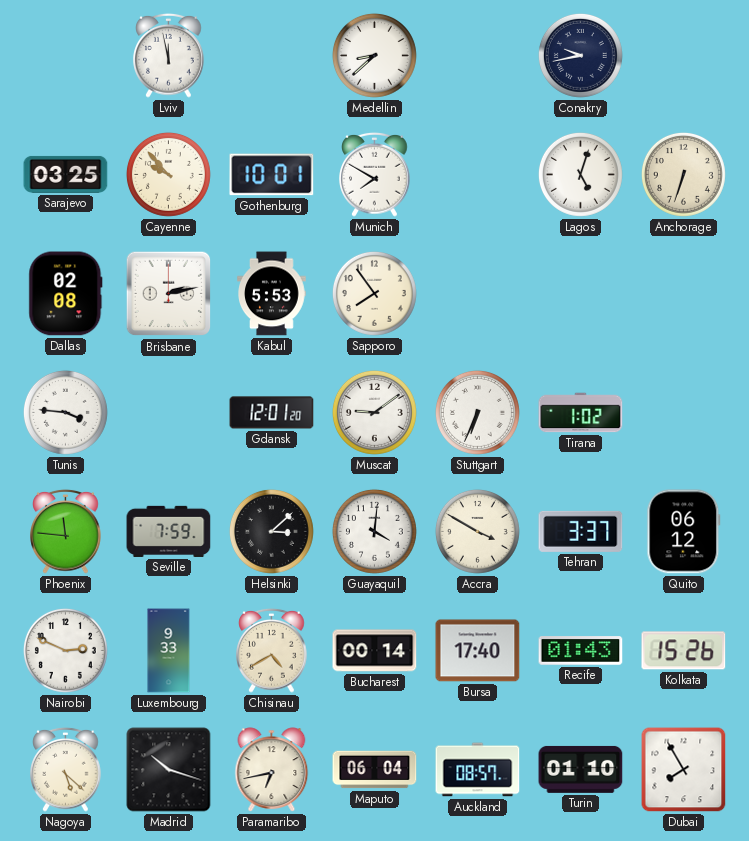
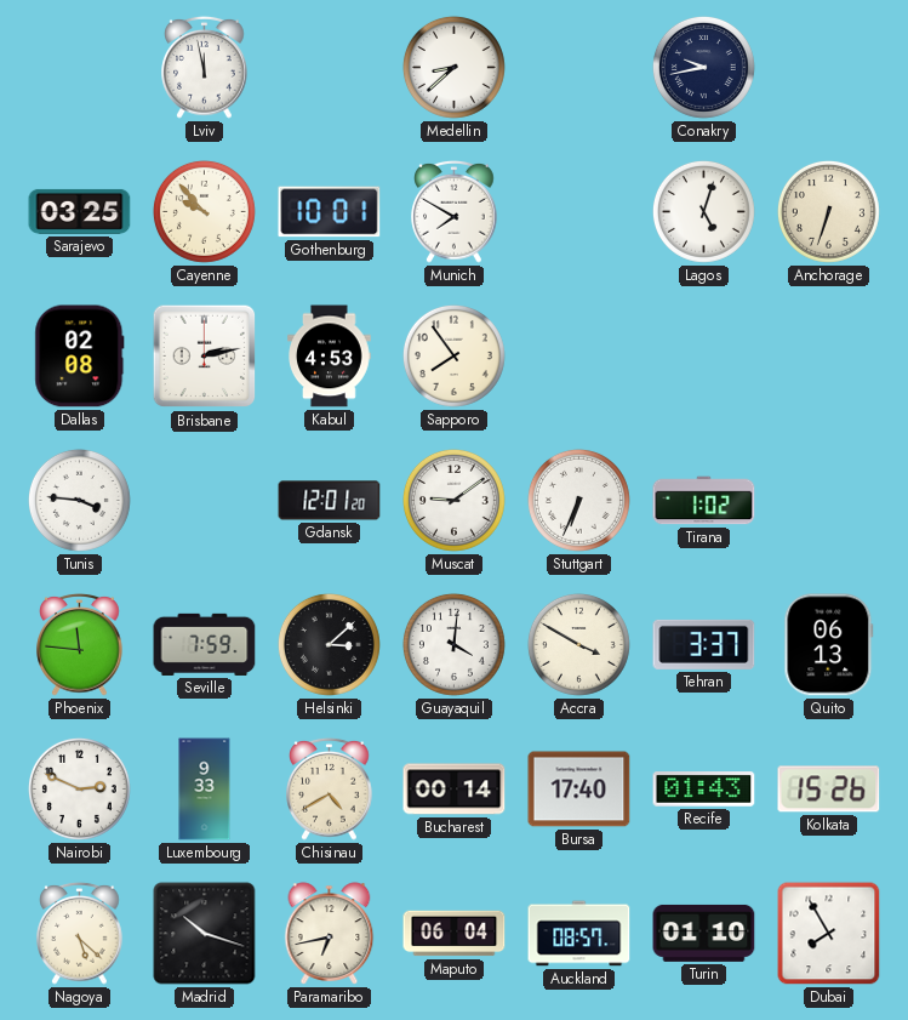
Kabul: 5:53 -> 4:53
Quito: 06:12 -> 06:13
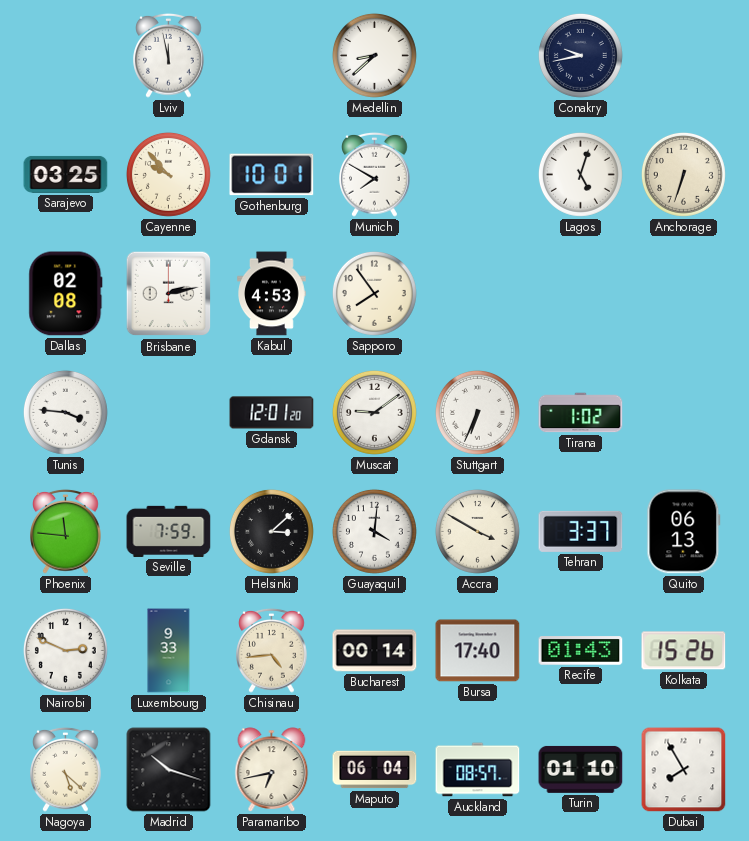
Chisinau: 4:40 -> 4:44
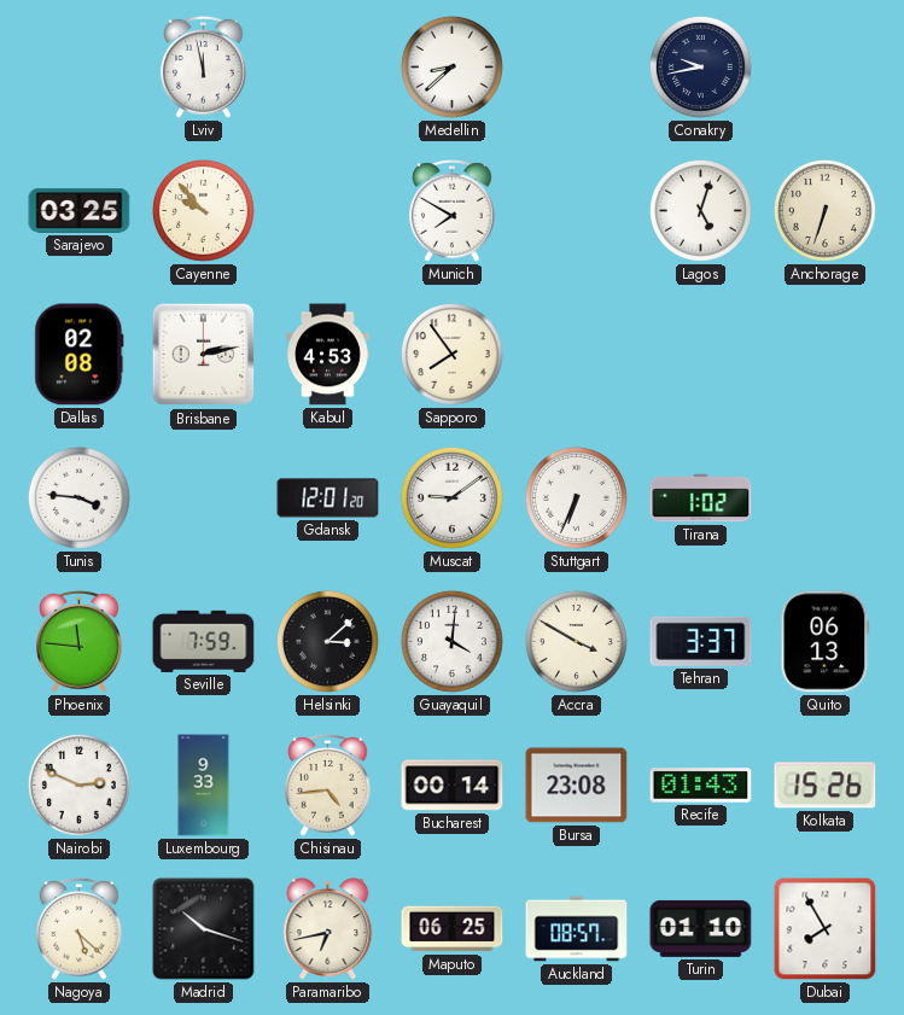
Gothenburg: 10:01 -> none
Bursa: 17:40 -> 23:08
Maputo: 06:04 -> 06:25
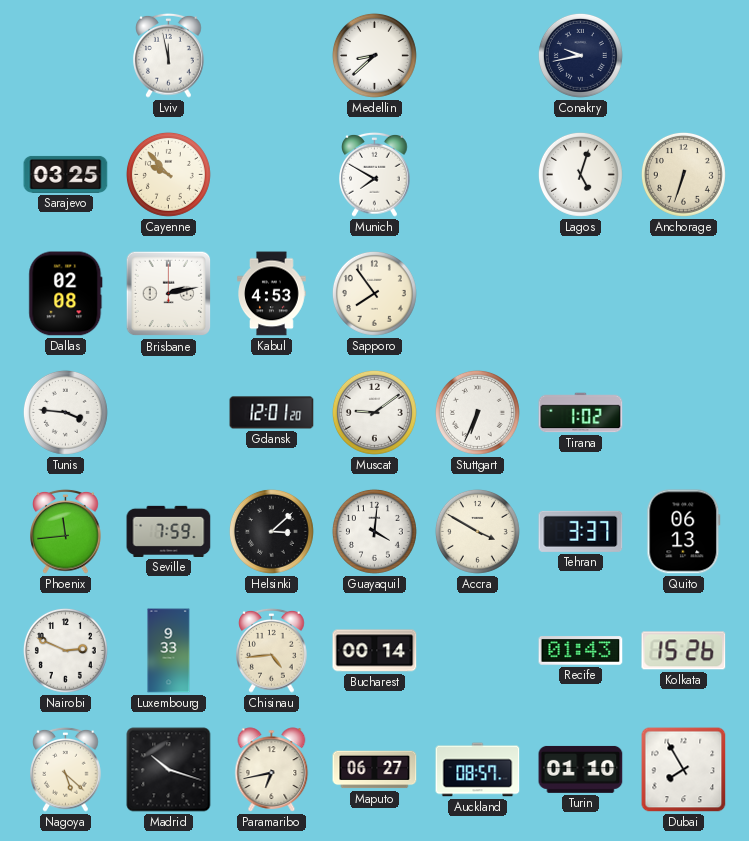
Phoenix: 11:46 -> 11:44
Bursa: 23:08 -> none
Maputo: 06:25 -> 06:27
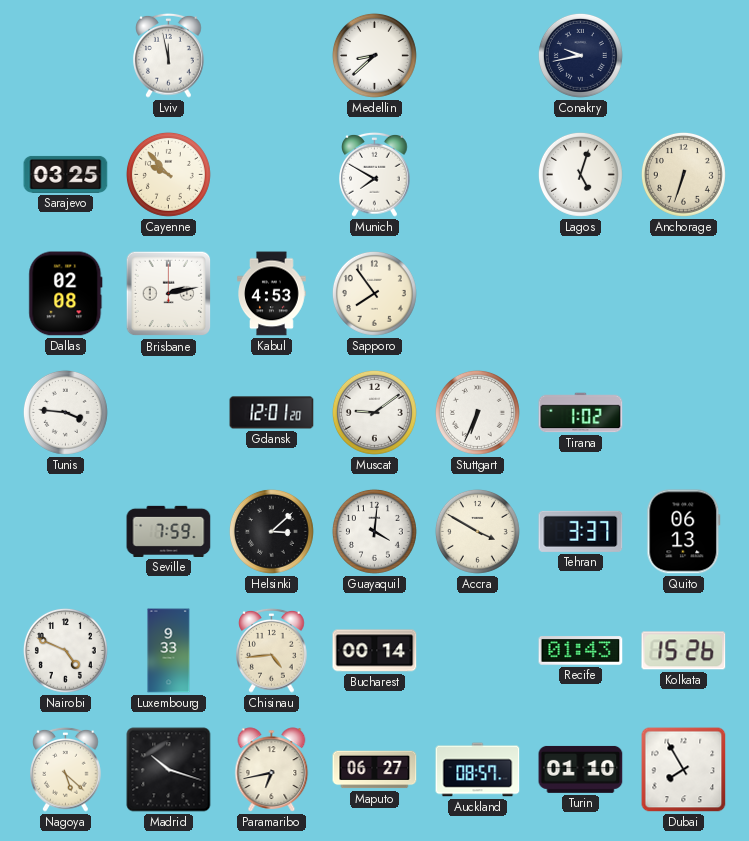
Phoenix: 11:44 -> none
Nairobi: 2:49 -> 4:49
